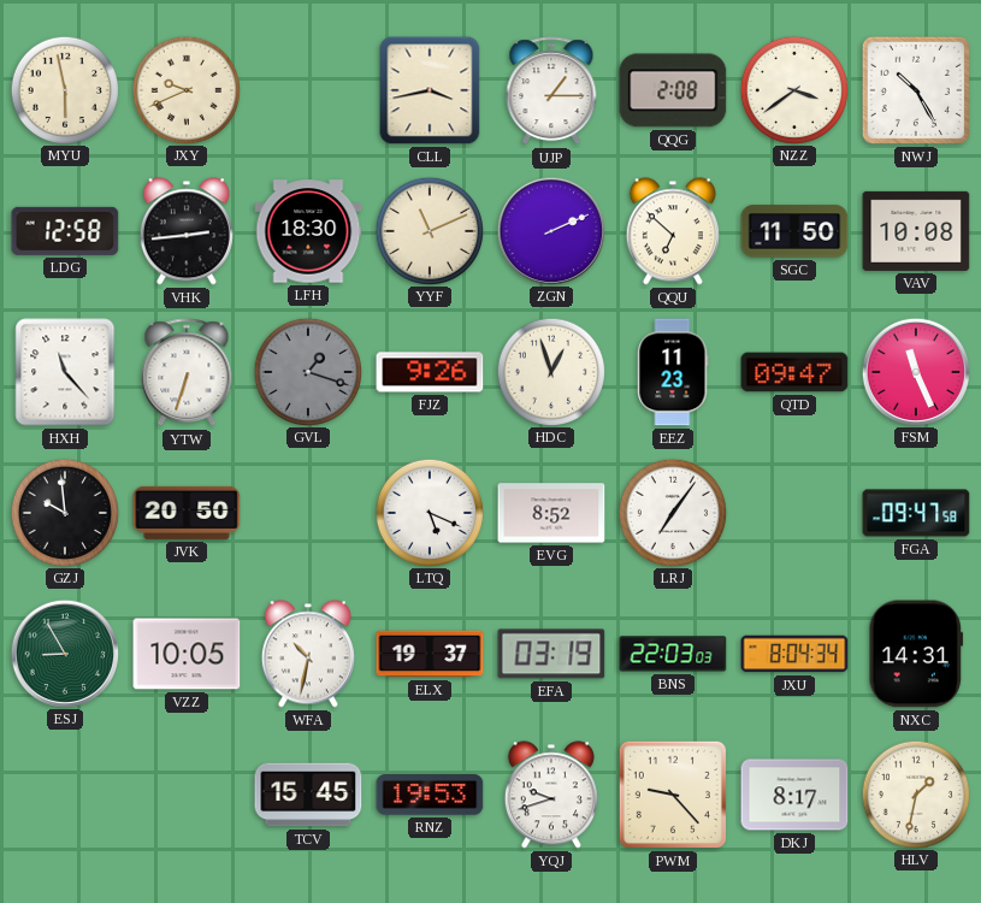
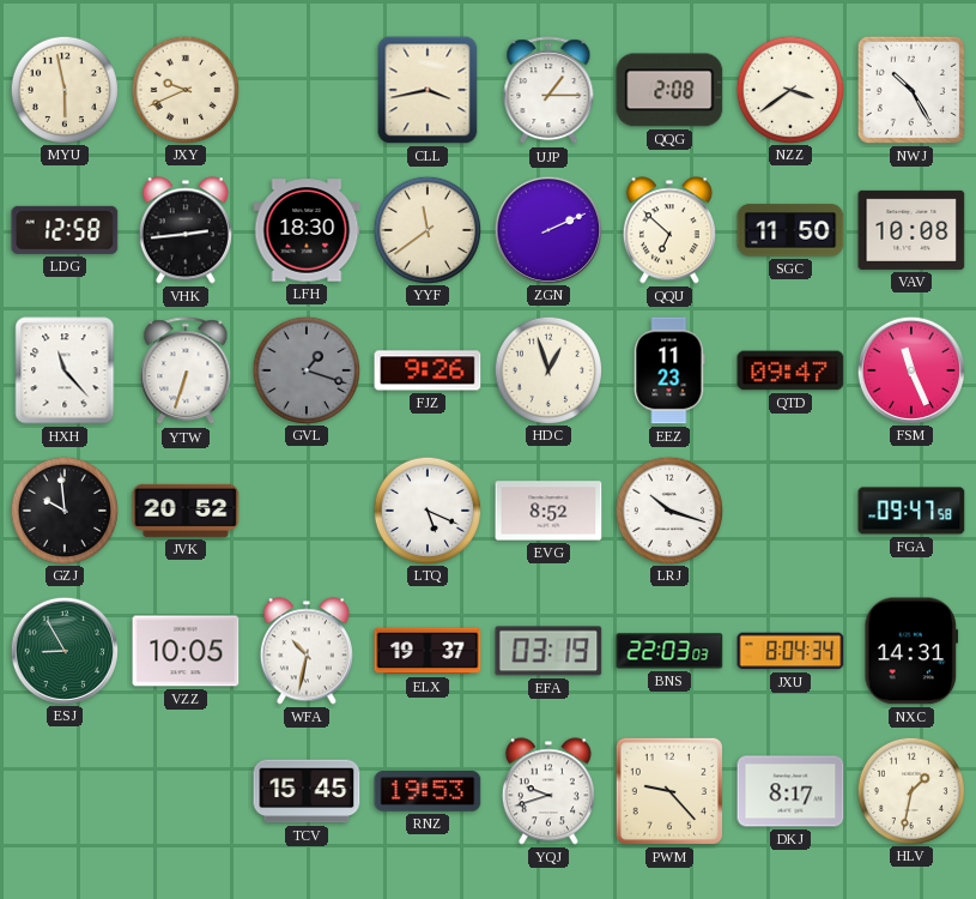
YYF: 11:11 -> 11:39
JVK: 20:50 -> 20:52
LRJ: 7:06 -> 10:18
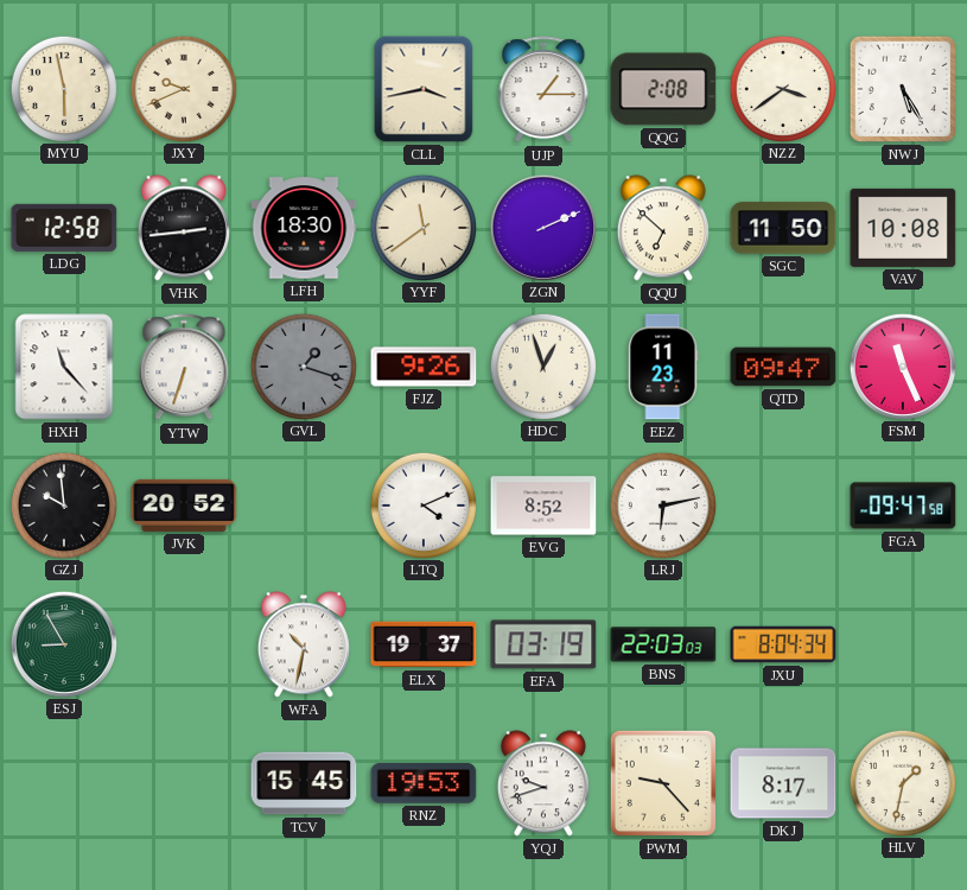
NWJ: 10:25 -> 5:25
LTQ: 5:19 -> 4:11
LRJ: 10:18 -> 6:13
VZZ: 10:05 -> none
NXC: 14:31 -> none
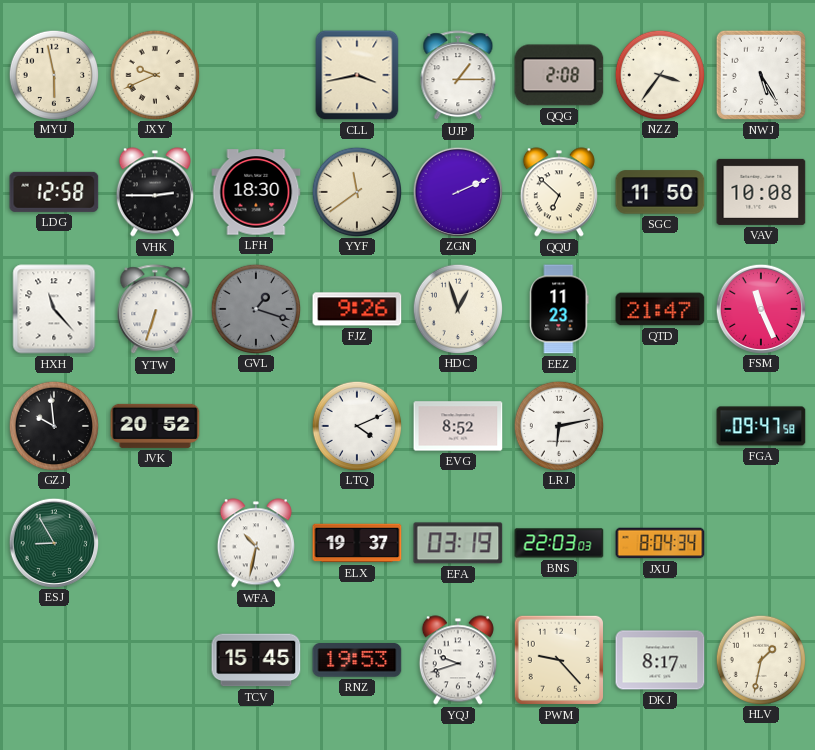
NZZ: 3:39 -> 3:36
VHK: 2:44 -> 2:45
QTD: 09:47 -> 21:47
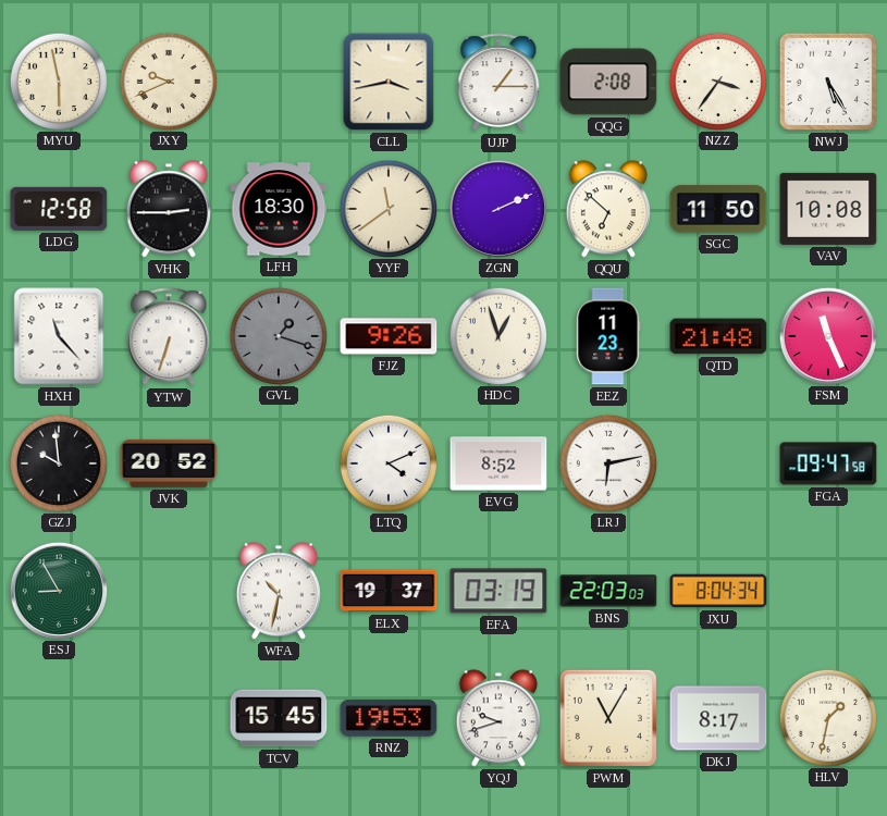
QTD: 21:47 -> 21:48
PWM: 9:23 -> 11:05
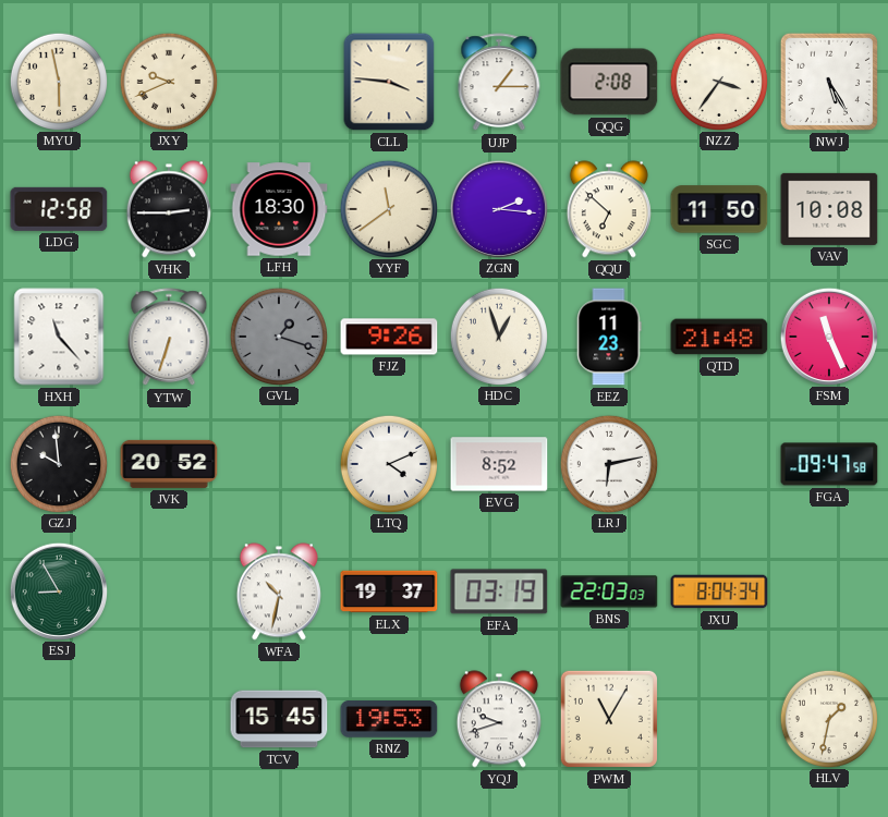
CLL: 3:43 -> 3:46
ZGN: 2:11 -> 2:16
DKJ: 8:17 -> none
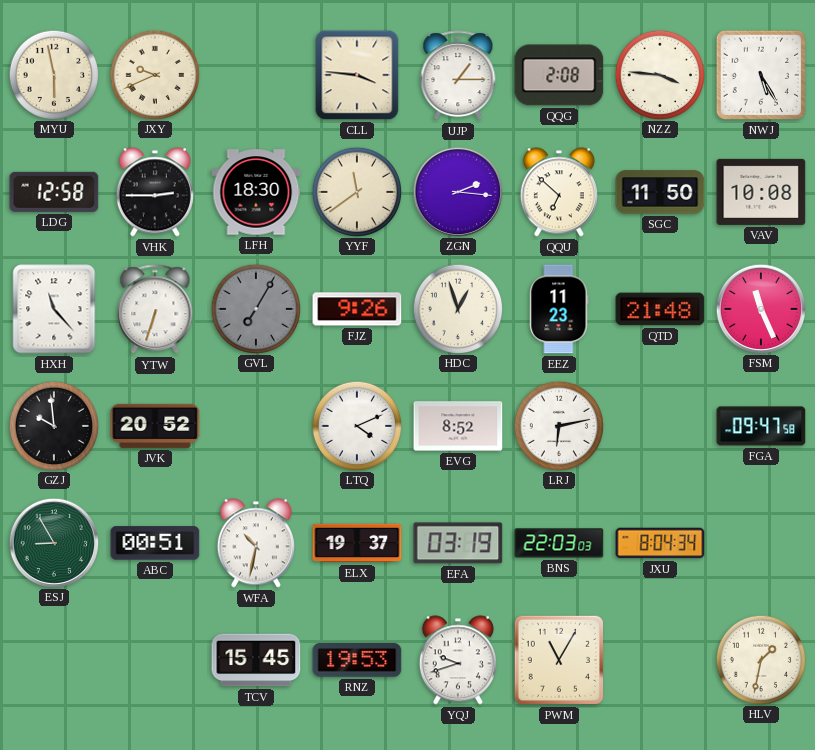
NZZ: 3:36 -> 3:46
GVL: 1:18 -> 7:05
ABC: none -> 00:51
